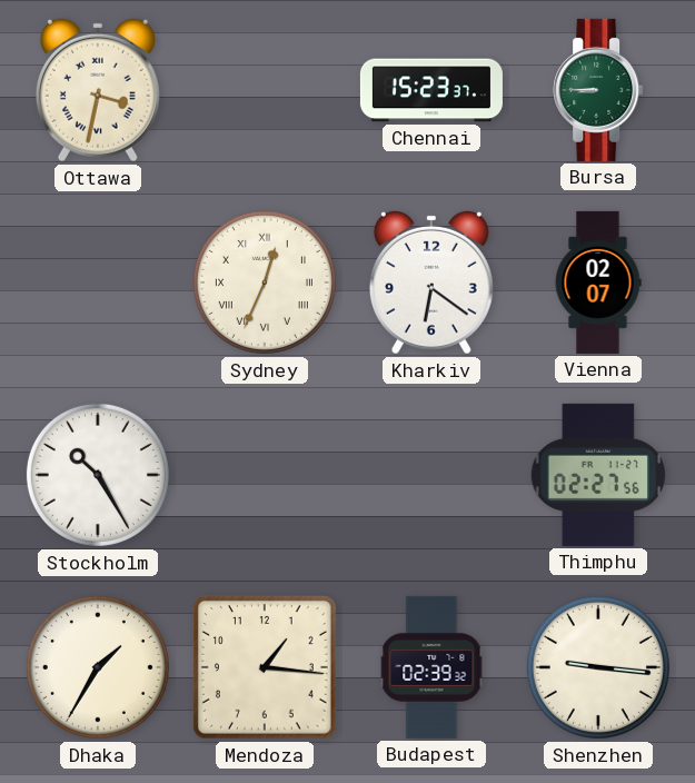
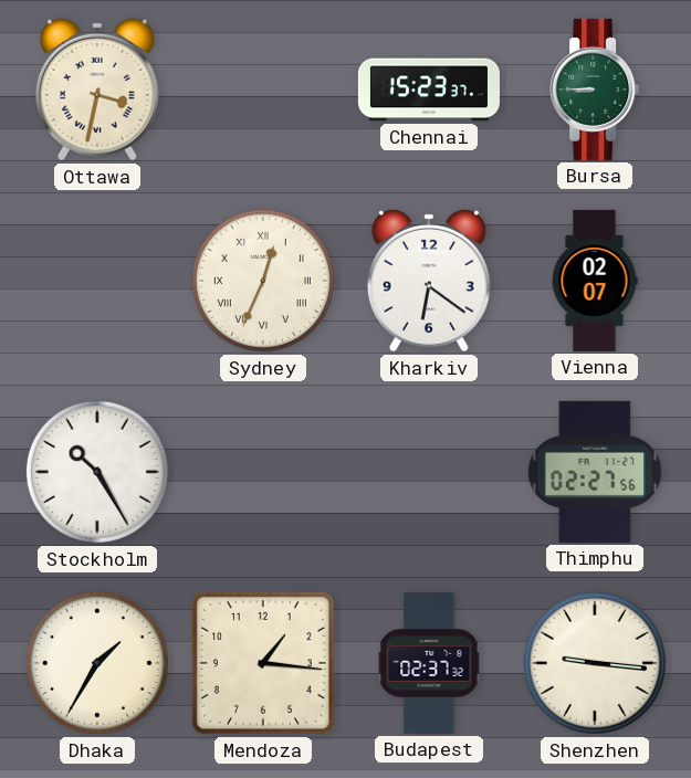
Budapest: 02:39 -> 02:37
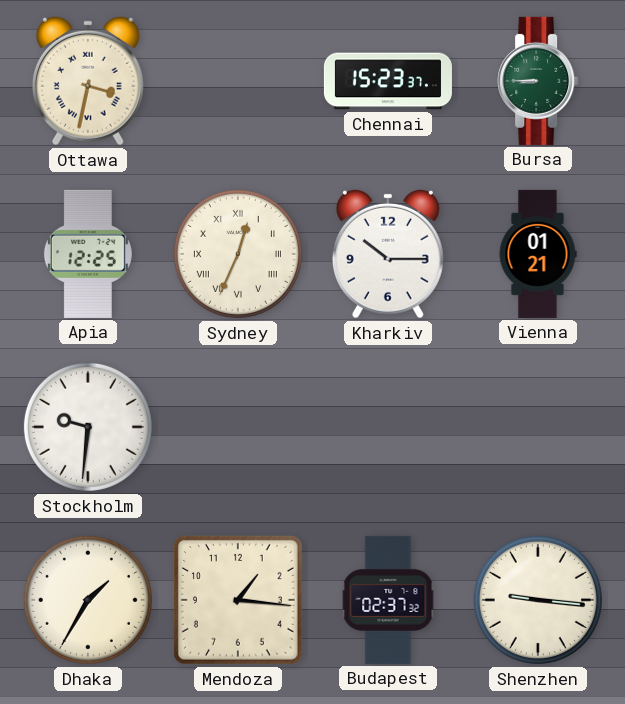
Apia: none -> 12:25
Kharkiv: 6:21 -> 10:15
Vienna: 02:07 -> 01:21
Stockholm: 10:25 -> 9:31
Thimphu: 02:27 -> none
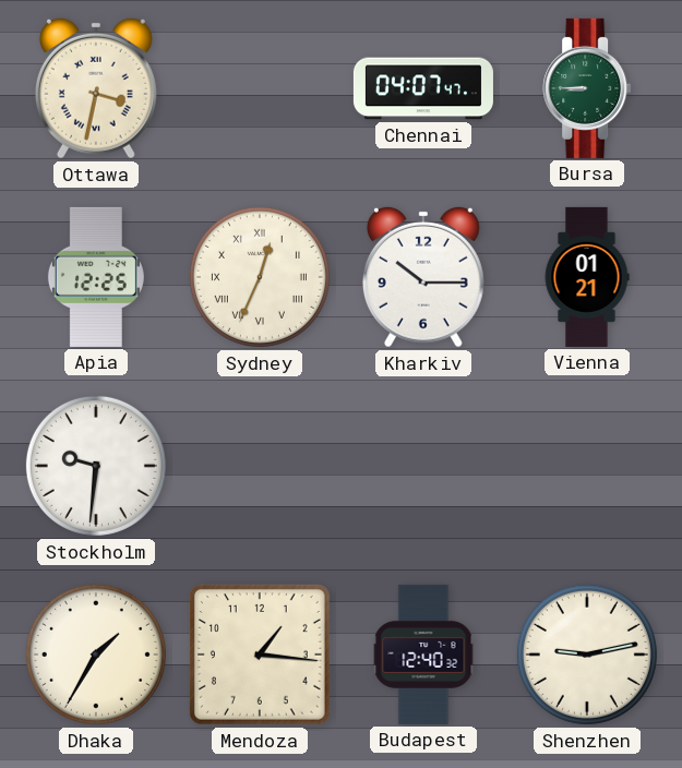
Chennai: 15:23 -> 04:07
Budapest: 02:37 -> 12:40
Shenzhen: 9:16 -> 9:13
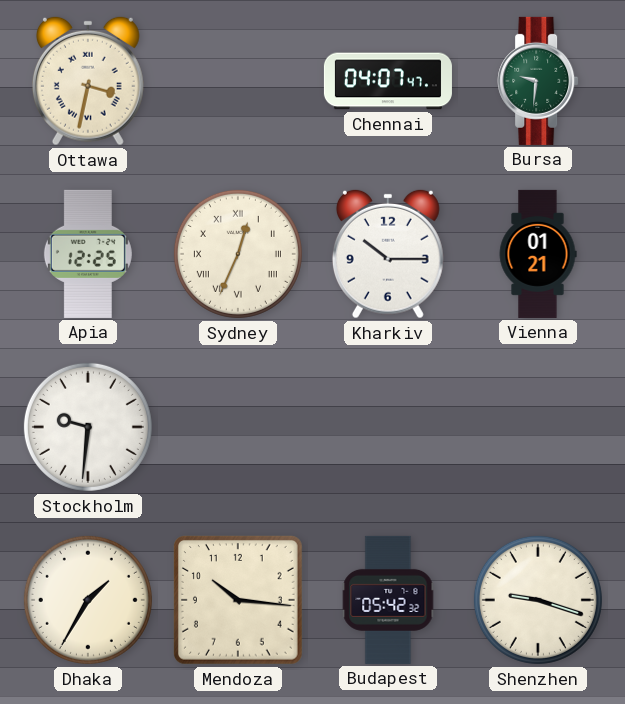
Bursa: 8:45 -> 9:31
Mendoza: 1:16 -> 10:16
Budapest: 12:40 -> 05:42
Shenzhen: 9:13 -> 9:18
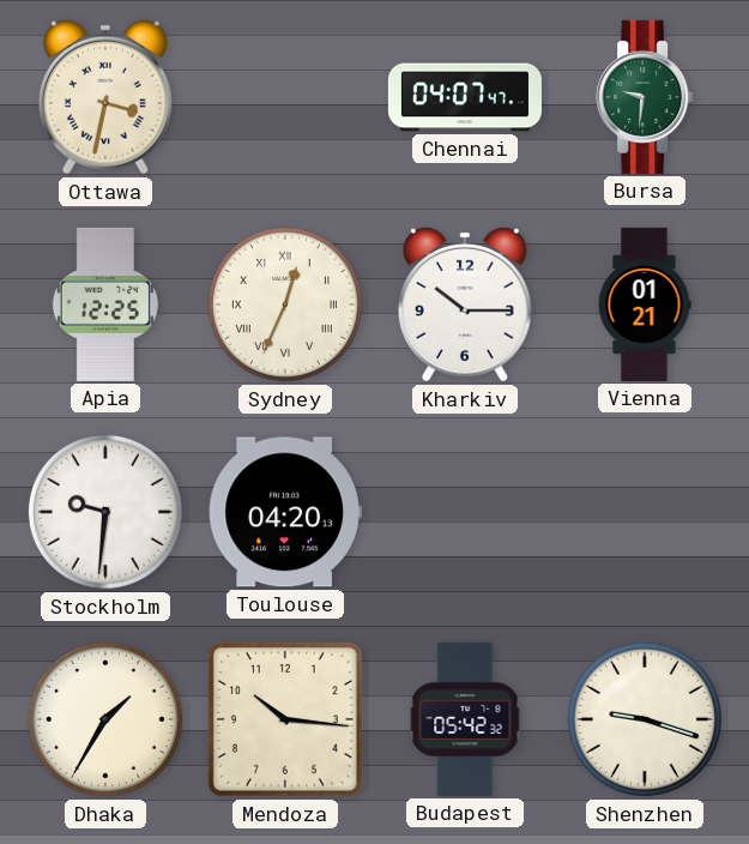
Toulouse: none -> 04:20
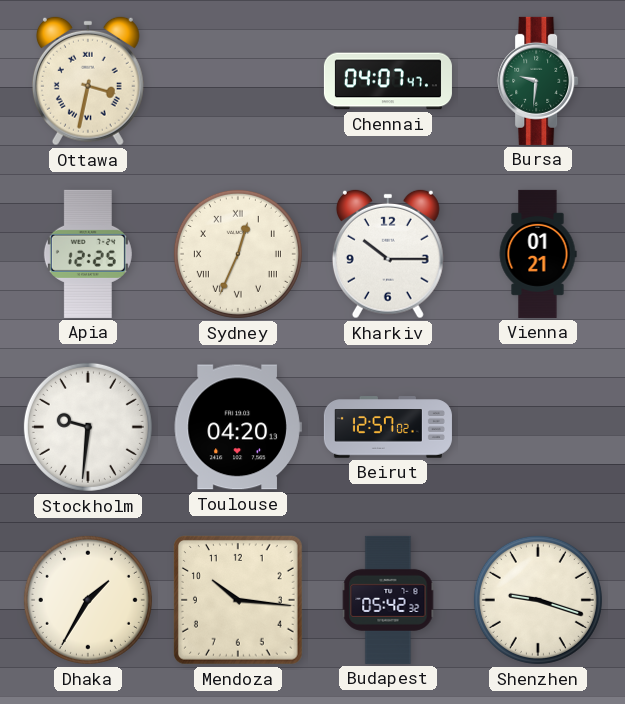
Beirut: none -> 12:57
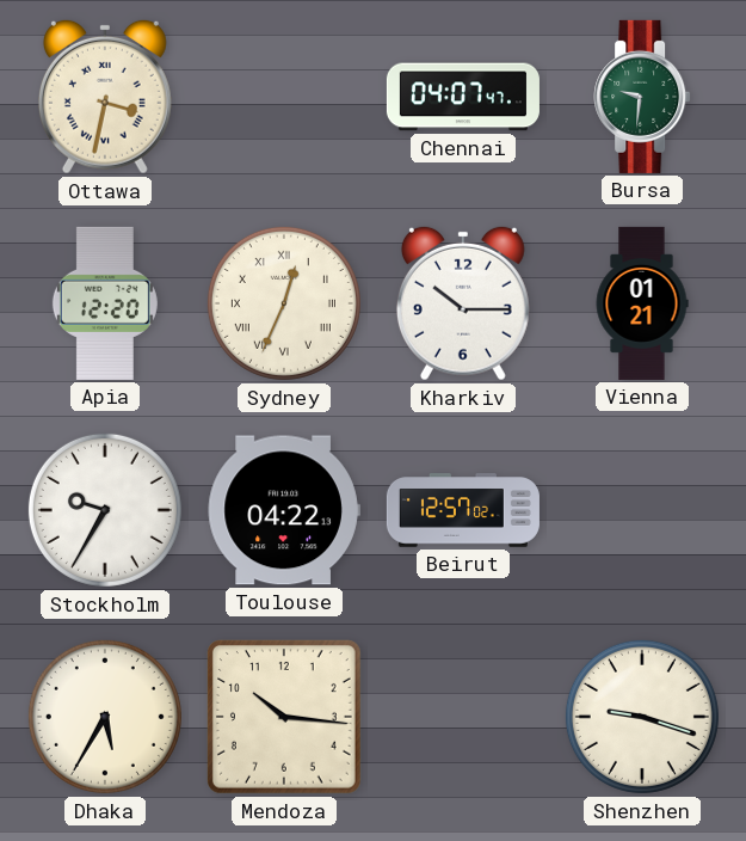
Apia: 12:25 -> 12:20
Stockholm: 9:31 -> 9:35
Toulouse: 04:20 -> 04:22
Dhaka: 1:35 -> 5:35
Budapest: 05:42 -> none
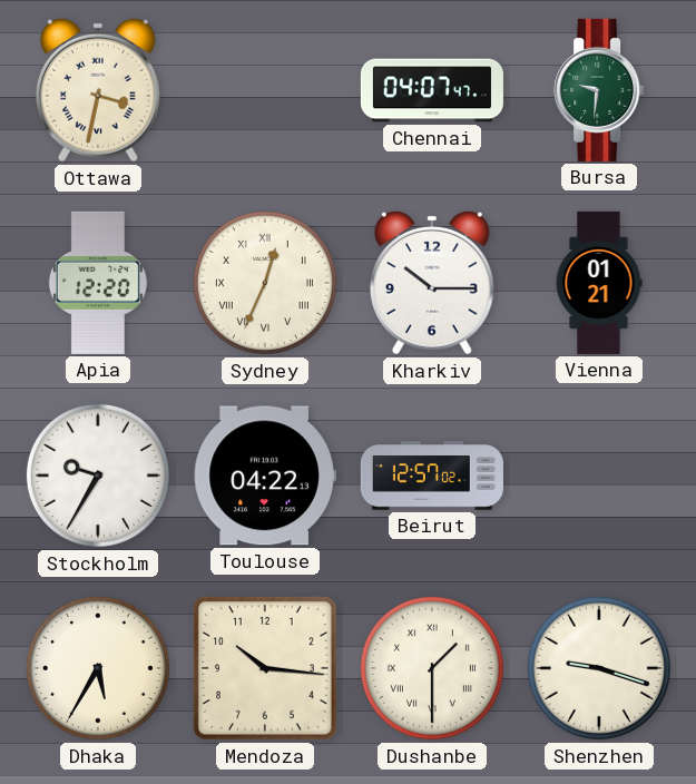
Dushanbe: none -> 1:30
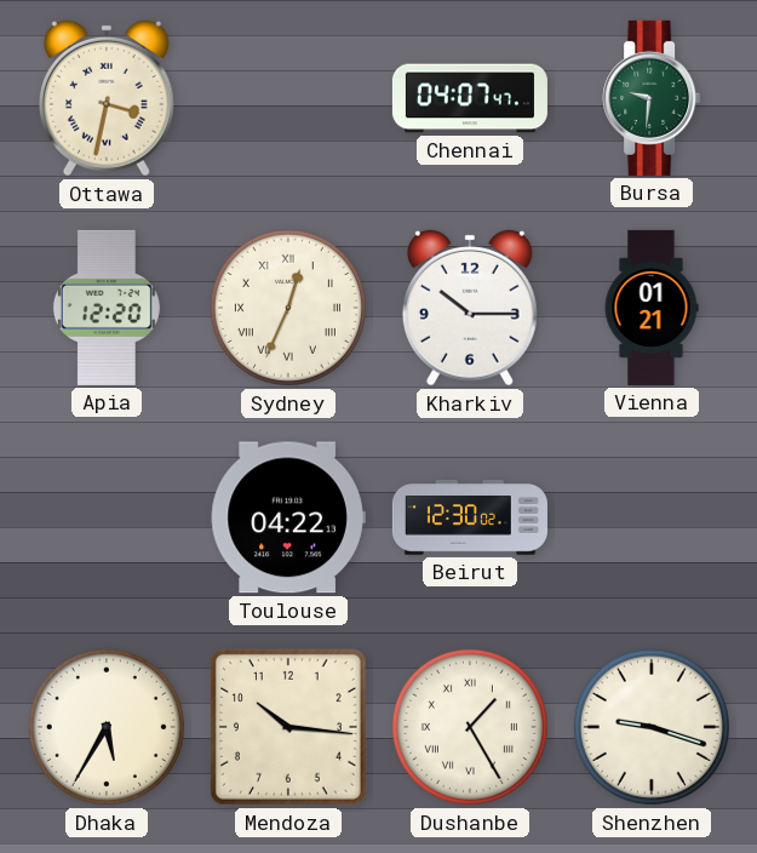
Stockholm: 9:35 -> none
Beirut: 12:57 -> 12:30
Dushanbe: 1:30 -> 1:25
